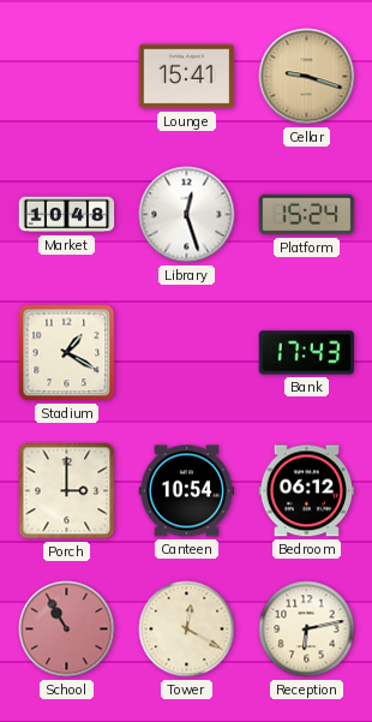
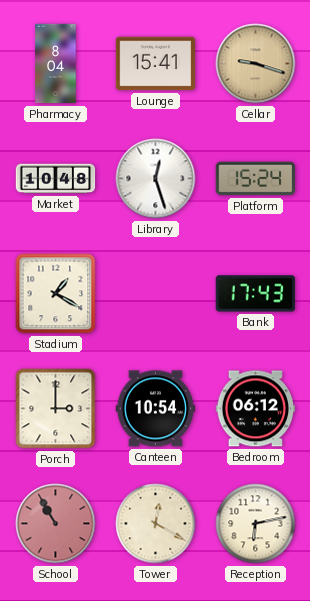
Pharmacy: none -> 8:04
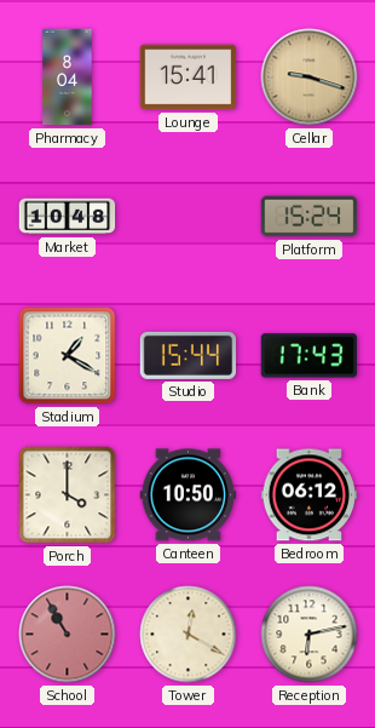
Library: 12:27 -> none
Studio: none -> 15:44
Porch: 3:00 -> 4:00
Canteen: 10:54 -> 10:50
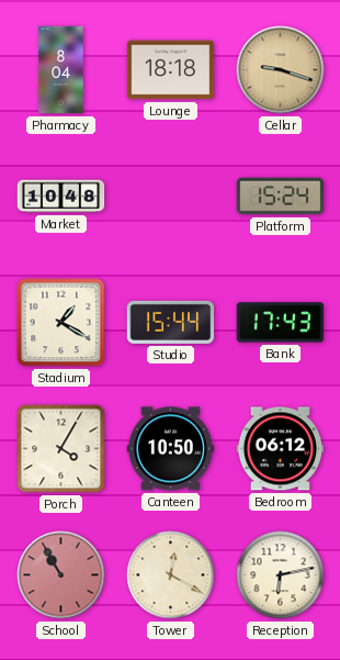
Lounge: 15:41 -> 18:18
Porch: 4:00 -> 4:05
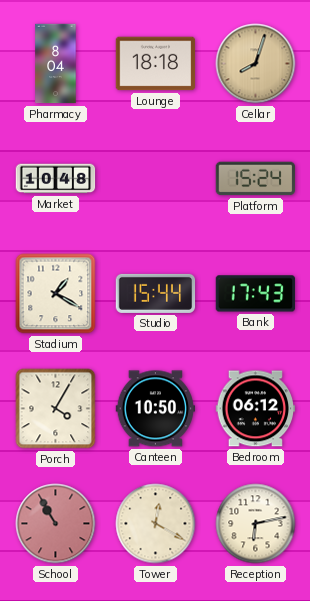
Cellar: 9:18 -> 8:03
